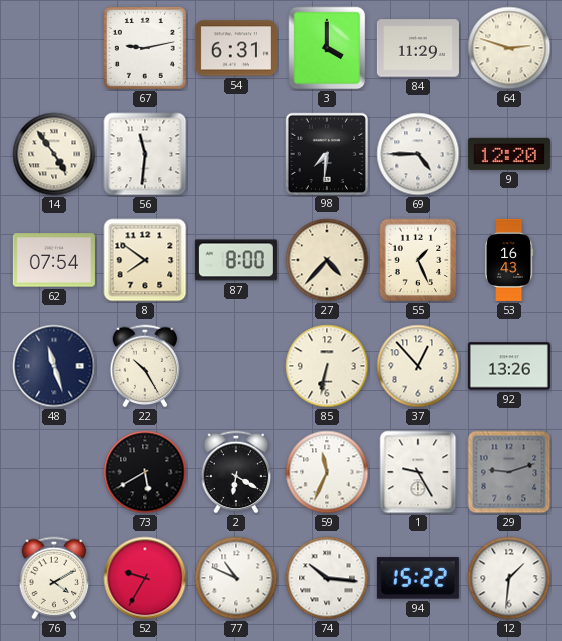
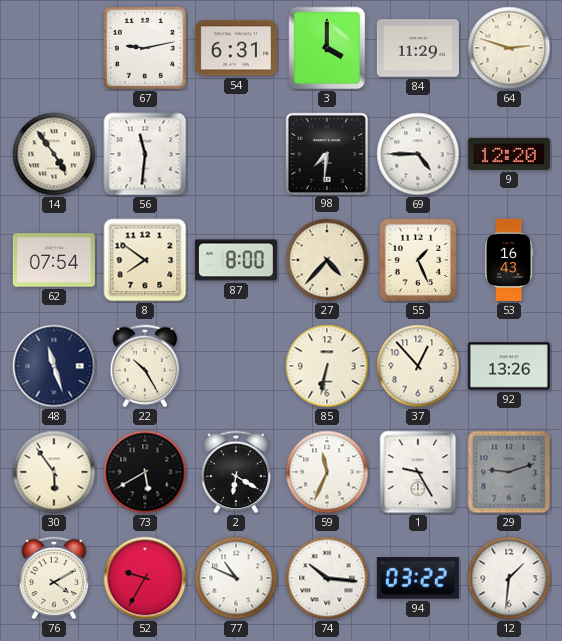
30: none -> 5:54
94: 15:22 -> 03:22
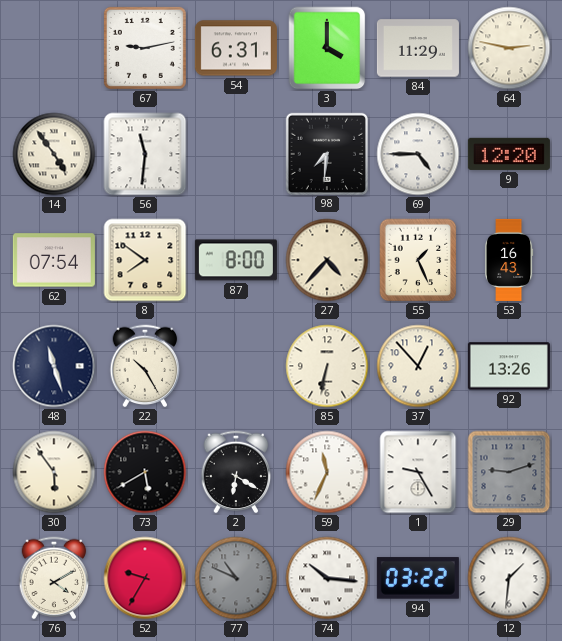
64: 2:48 -> 2:47
77 dial: white -> grey
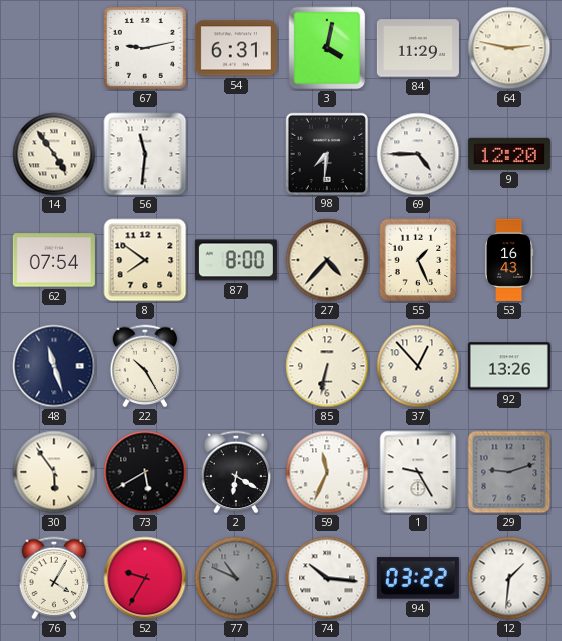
3: 4:00 -> 4:02
76: 4:10 -> 4:05
